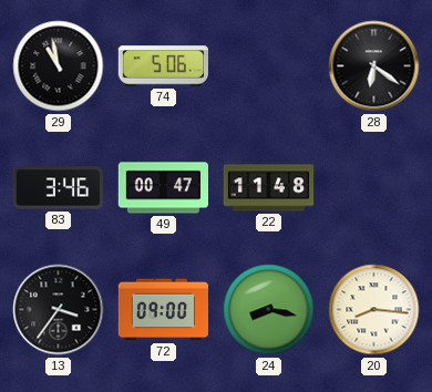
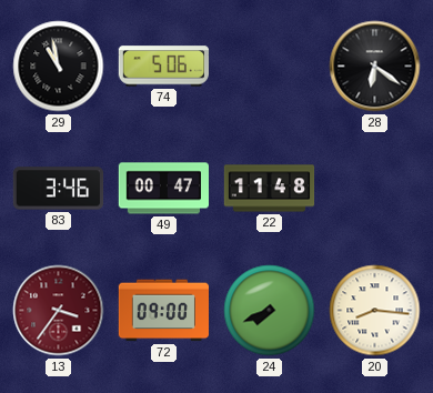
13 dial: black -> burgundy
24: 8:17 -> 7:41
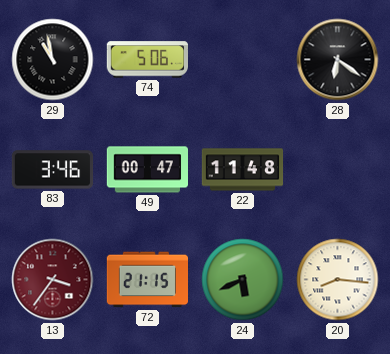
72: 09:00 -> 21:15
24: 7:41 -> 5:41
